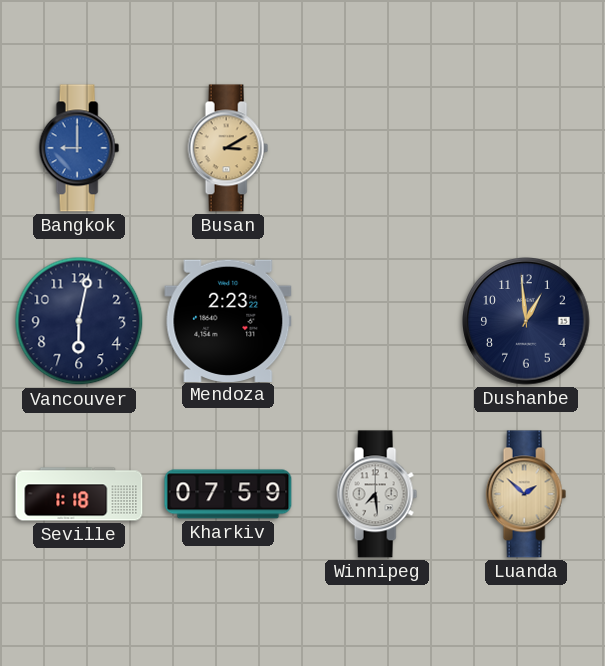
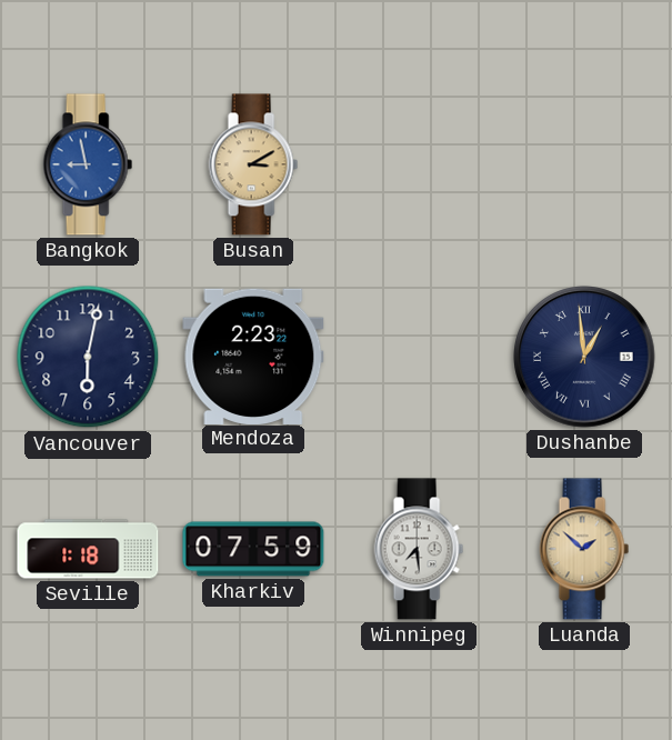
Bangkok: 9:00 -> 8:58
Dushanbe numerals: Arabic -> Roman
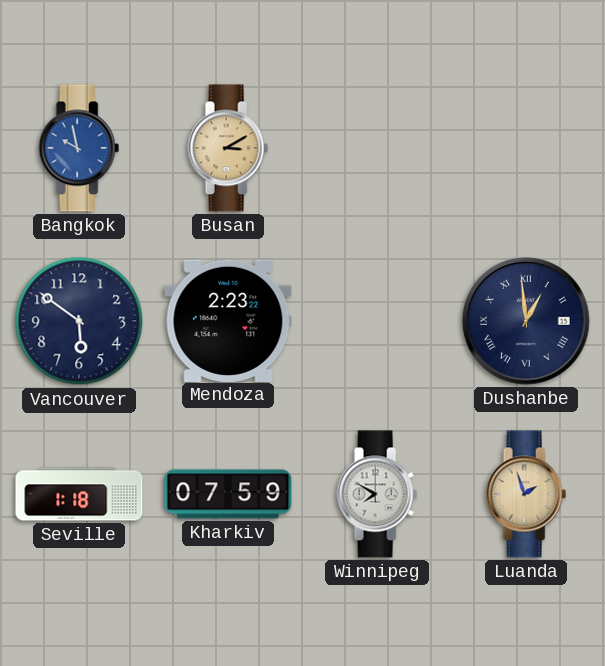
Bangkok: 8:58 -> 9:58
Vancouver: 6:02 -> 5:51
Winnipeg: 7:29 -> 7:50
Luanda: 1:52 -> 1:57
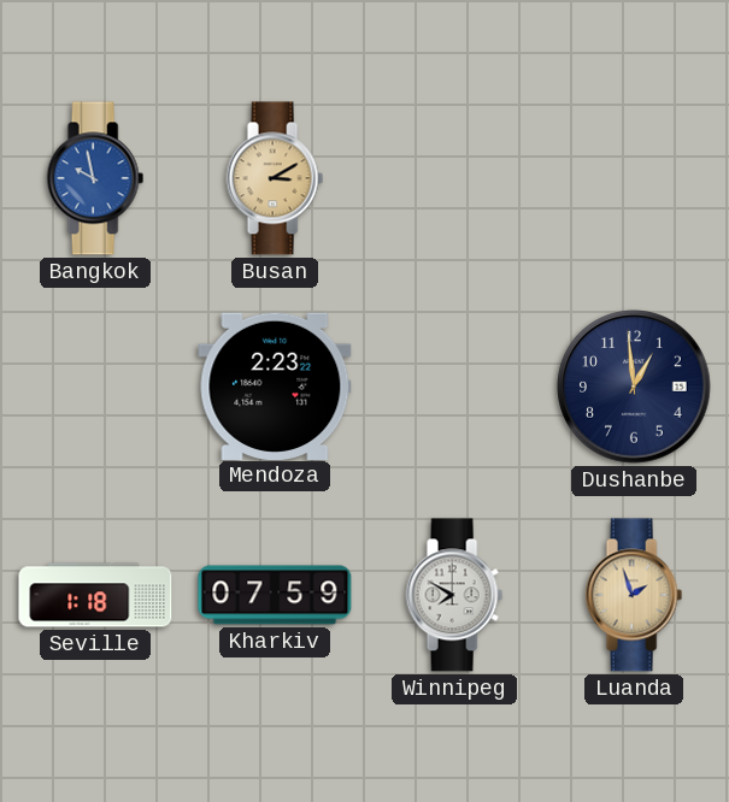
Vancouver: 5:51 -> none
Dushanbe numerals: Roman -> Arabic
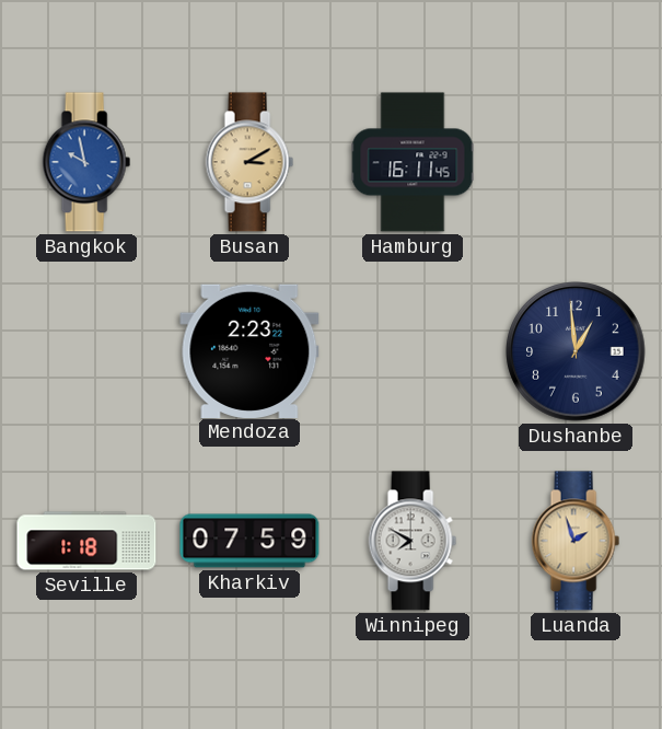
Hamburg: none -> 16:11
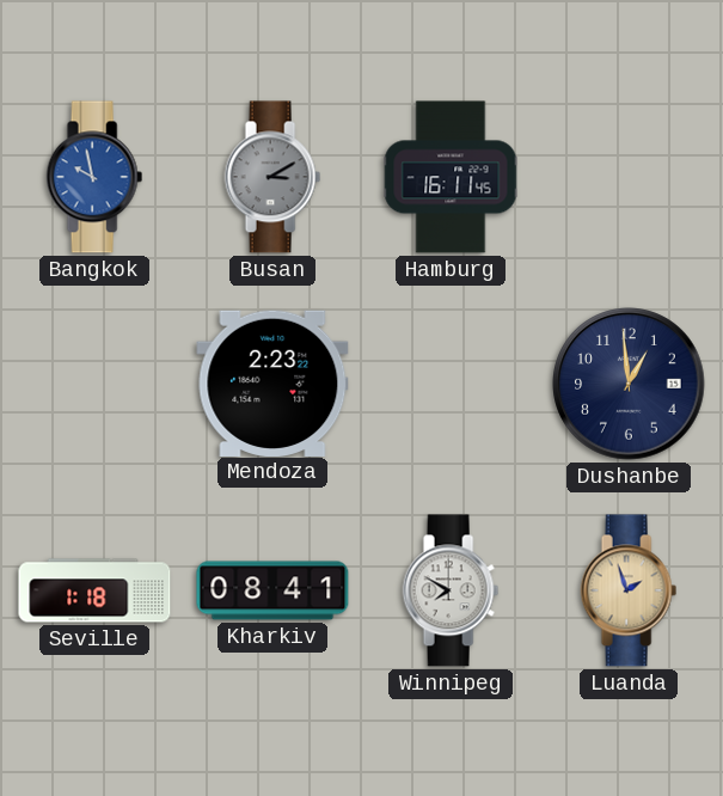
Busan dial: champagne -> grey
Kharkiv: 07:59 -> 08:41
